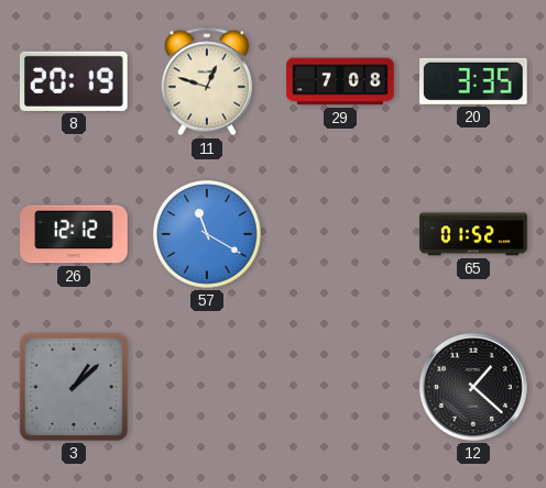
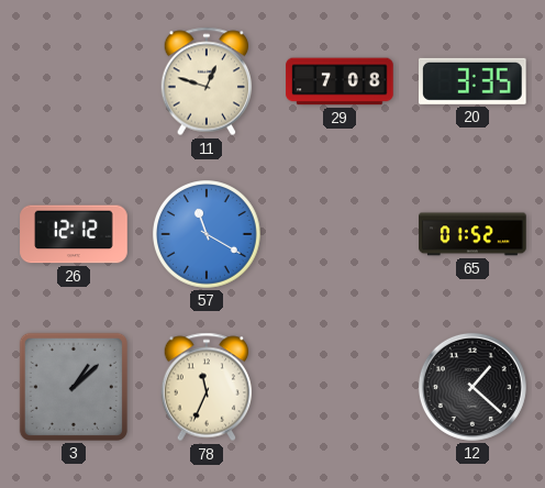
8: 20:19 -> none
78: none -> 11:34
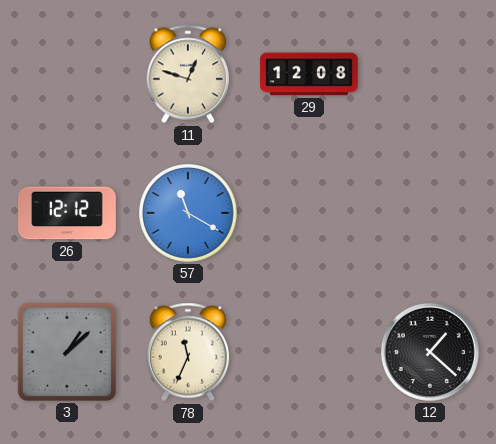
29: 7:08 -> 12:08
20: 3:35 -> none
65: 01:52 -> none
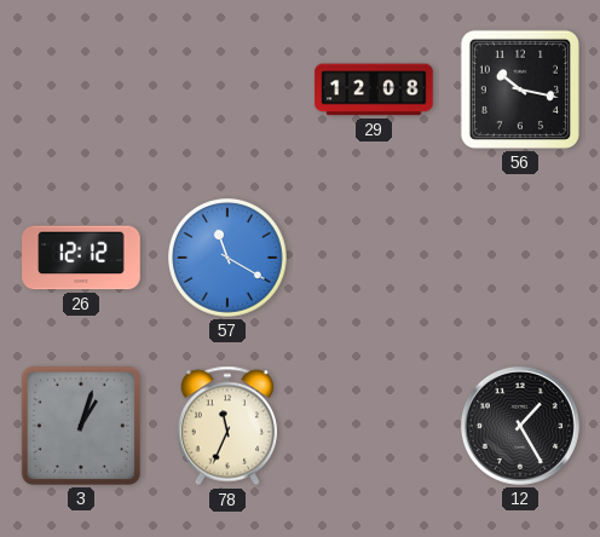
11: 12:48 -> none
56: none -> 10:17
3: 1:08 -> 1:03
12: 1:22 -> 1:25
